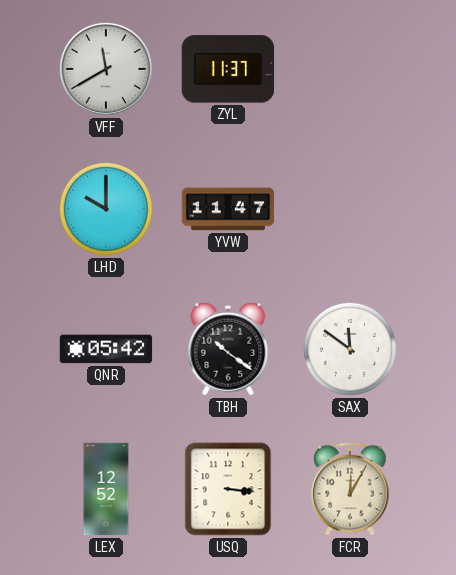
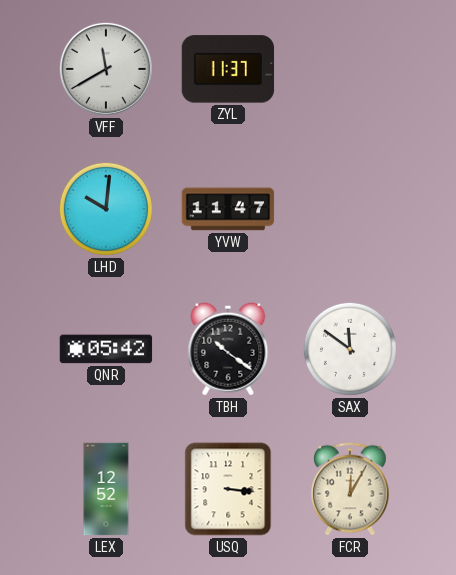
LHD: 10:00 -> 10:01
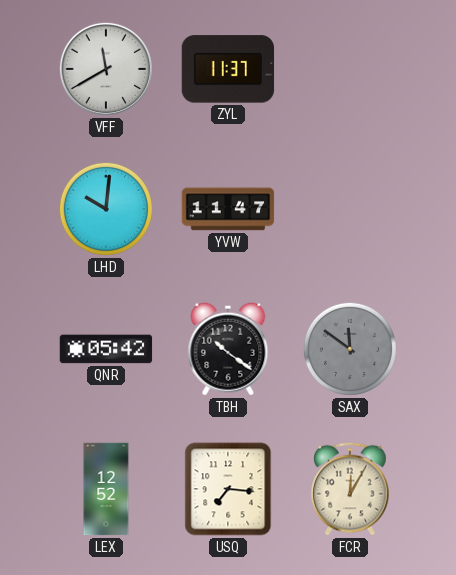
SAX dial: white -> grey
USQ: 3:16 -> 7:16
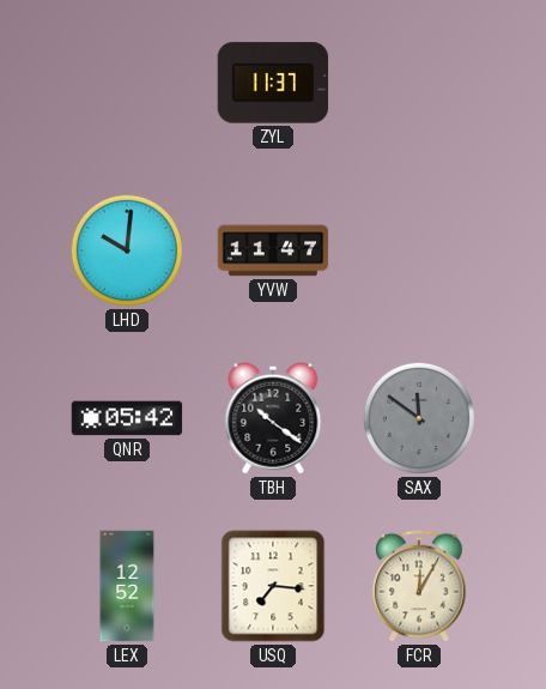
VFF: 11:40 -> none
